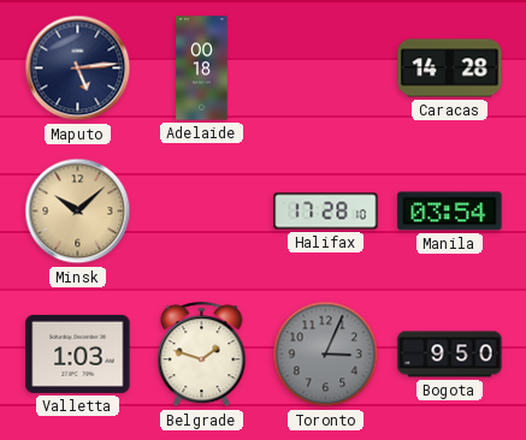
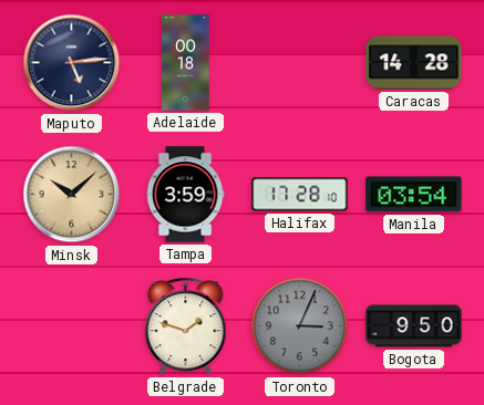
Tampa: none -> 3:59
Valletta: 1:03 -> none
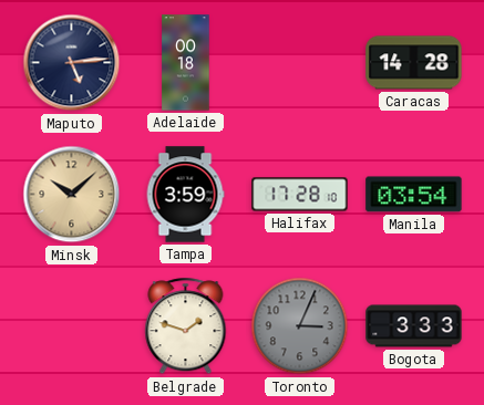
Bogota: 9:50 -> 3:33
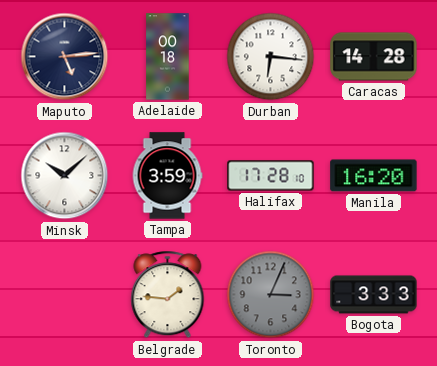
Durban: none -> 6:16
Minsk dial: champagne -> white
Manila: 03:54 -> 16:20
Belgrade: 1:48 -> 1:46
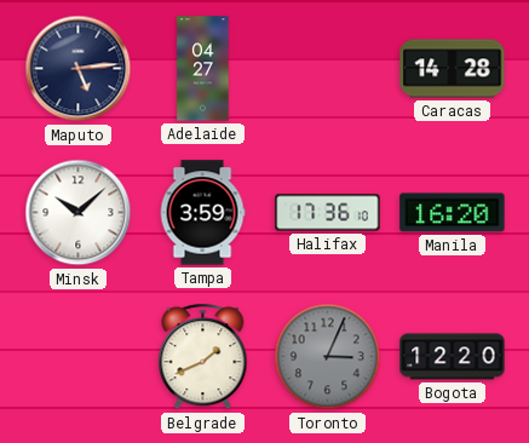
Adelaide: 00:18 -> 04:27
Durban: 6:16 -> none
Halifax: 17:28 -> 17:36
Belgrade: 1:46 -> 1:41
Bogota: 3:33 -> 12:20
